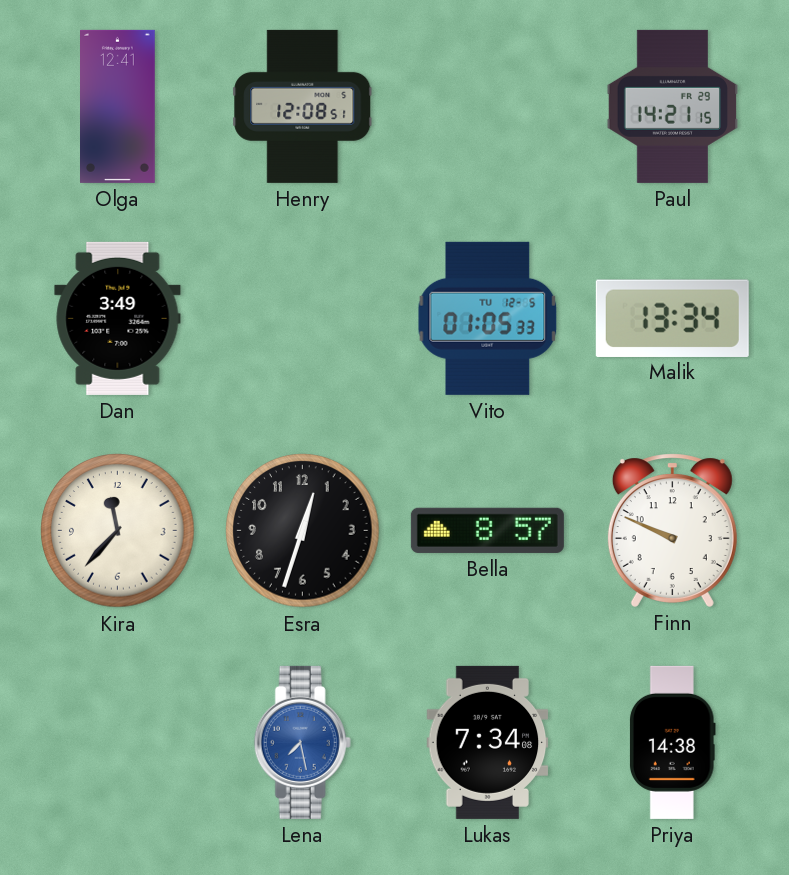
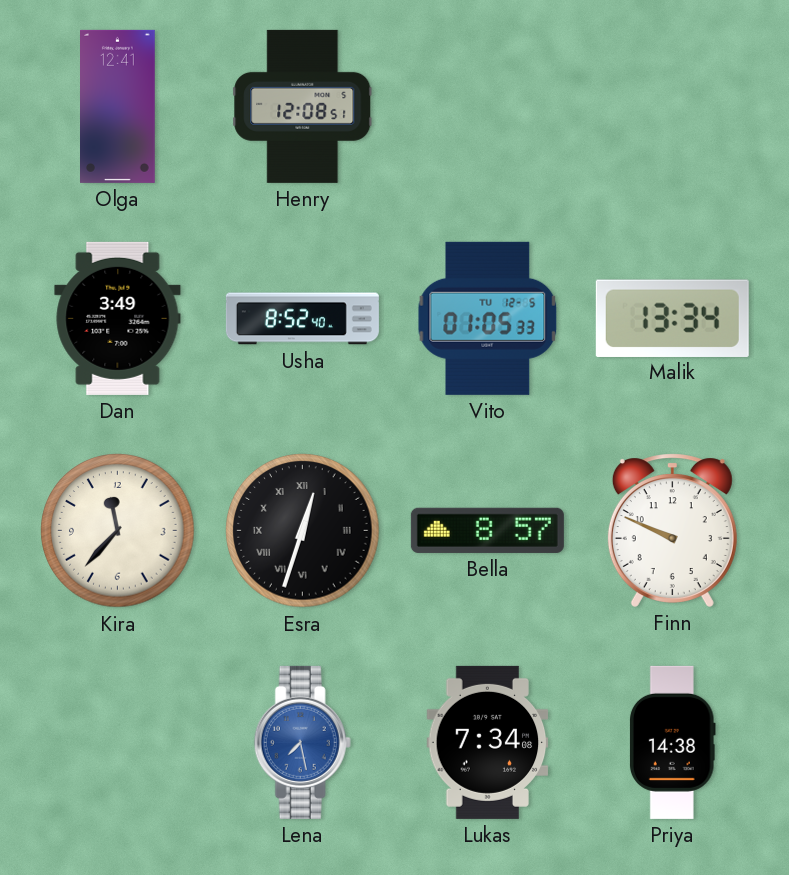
Paul: 14:21 -> none
Usha: none -> 8:52
Esra numerals: Arabic -> Roman
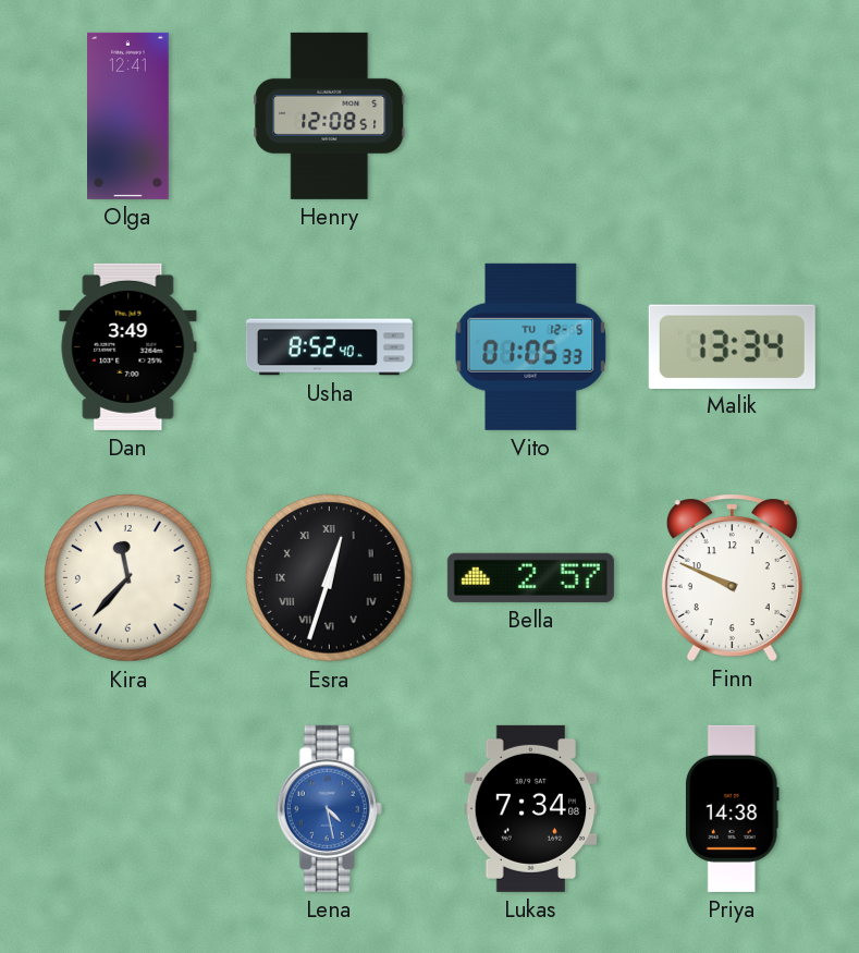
Bella: 8:57 -> 2:57
Lena: 7:28 -> 4:28
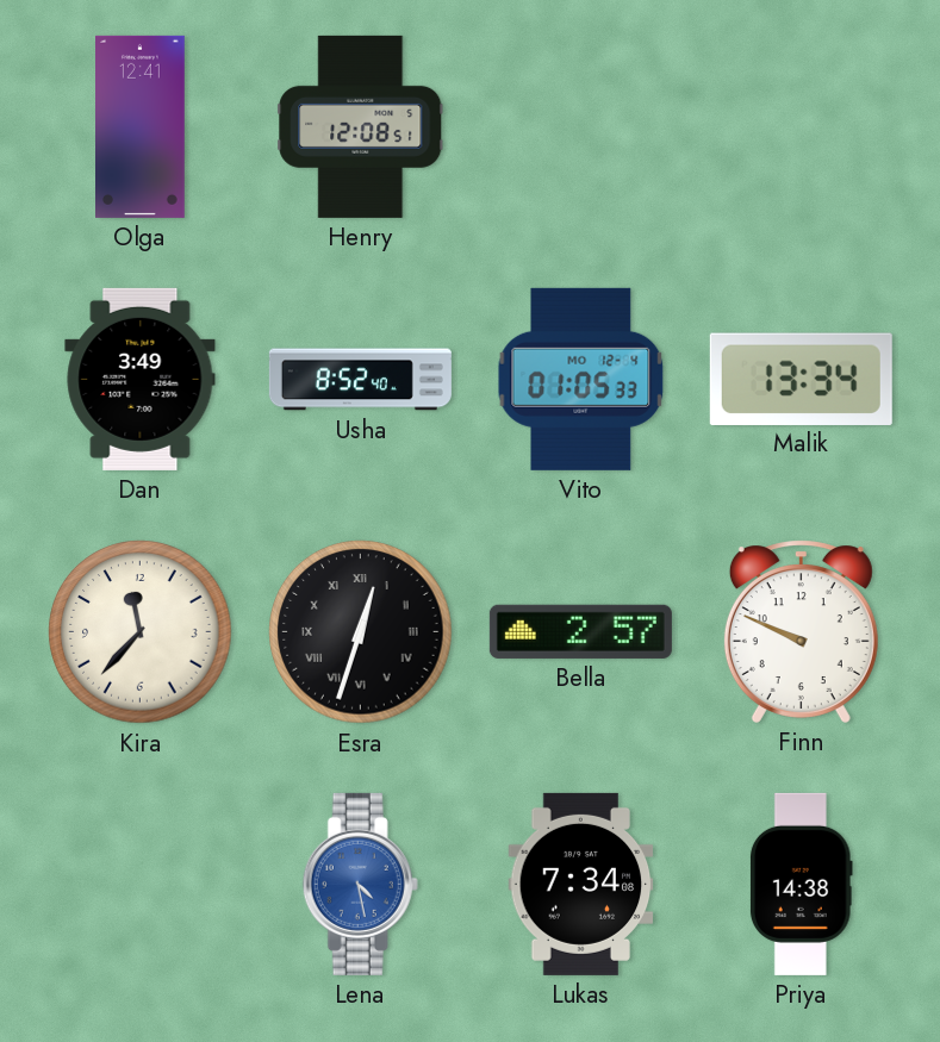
Vito date: TU 12-5 -> MO 12-4
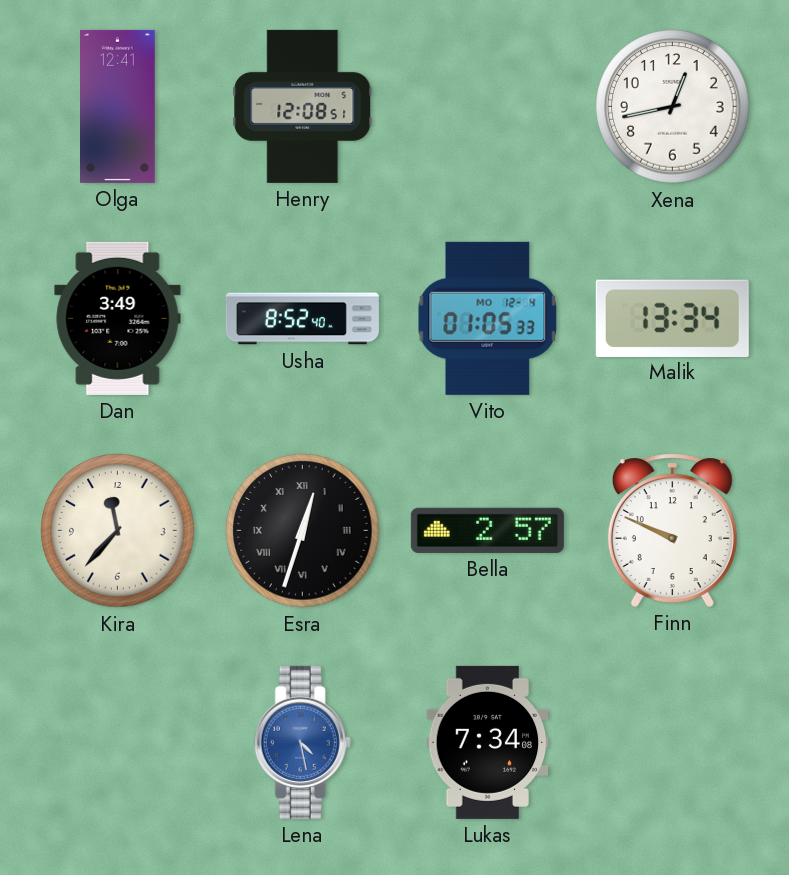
Xena: none -> 12:43
Priya: 14:38 -> none
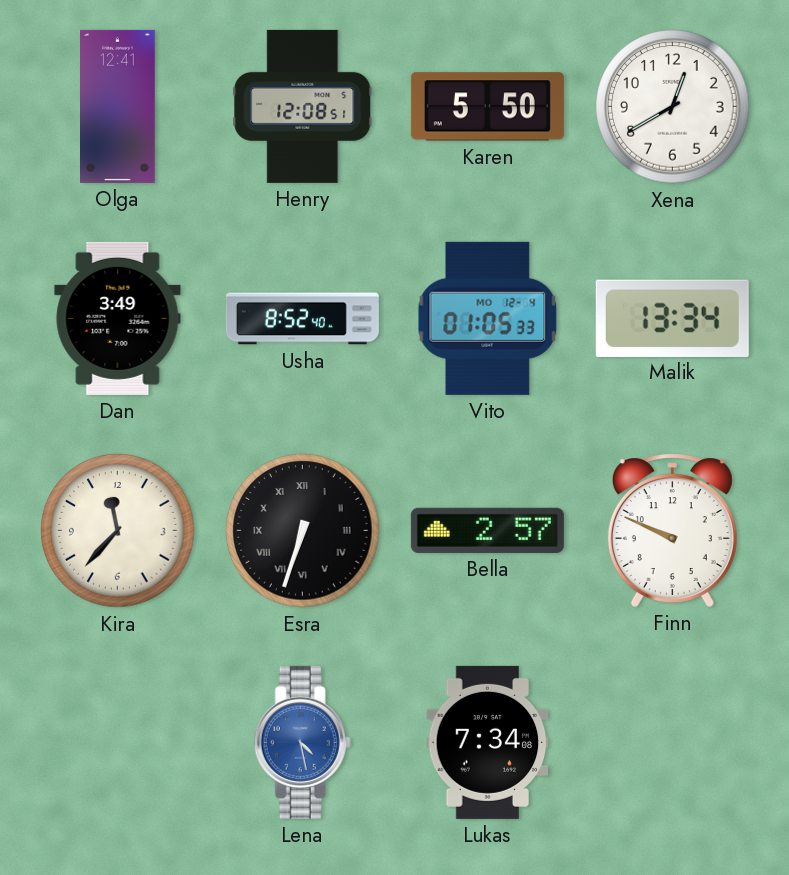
Karen: none -> 5:50
Xena: 12:43 -> 12:40
Esra: 12:33 -> 6:33
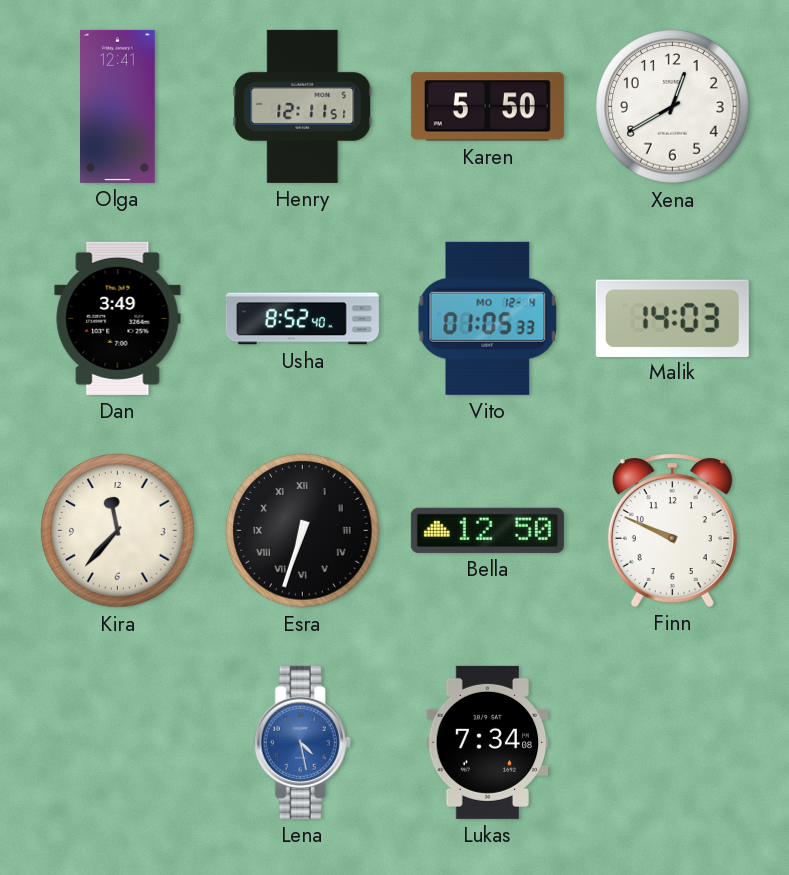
Henry: 12:08 -> 12:11
Malik: 13:34 -> 14:03
Bella: 2:57 -> 12:50
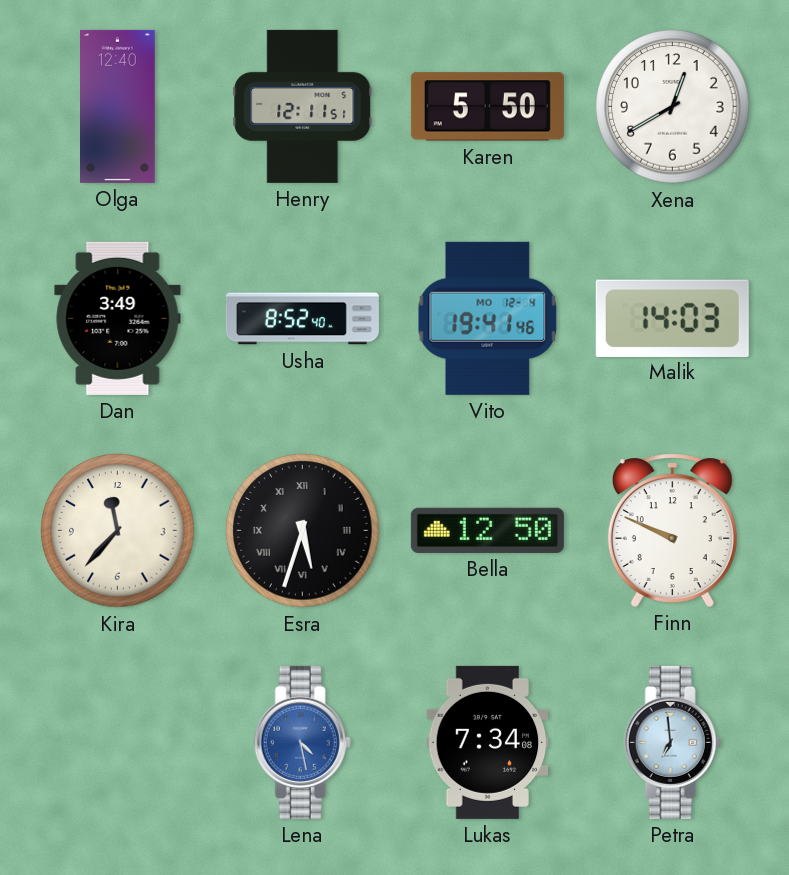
Olga: 12:41 -> 12:40
Vito: 01:05 -> 19:41
Esra: 6:33 -> 5:33
Petra: none -> 6:59
